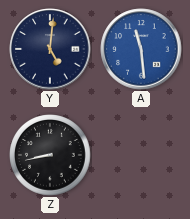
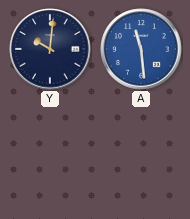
Y: 5:01 -> 10:01
Z: 8:43 -> none
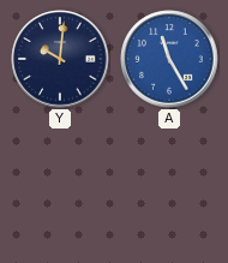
A: 11:29 -> 11:25
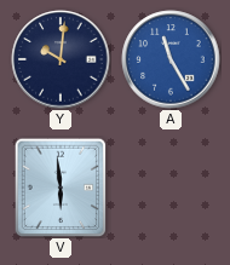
V: none -> 5:59
